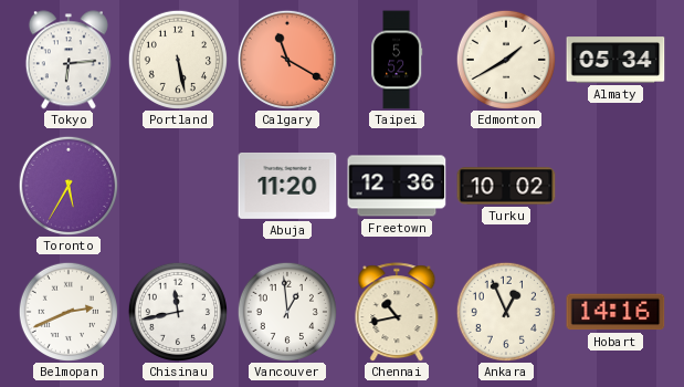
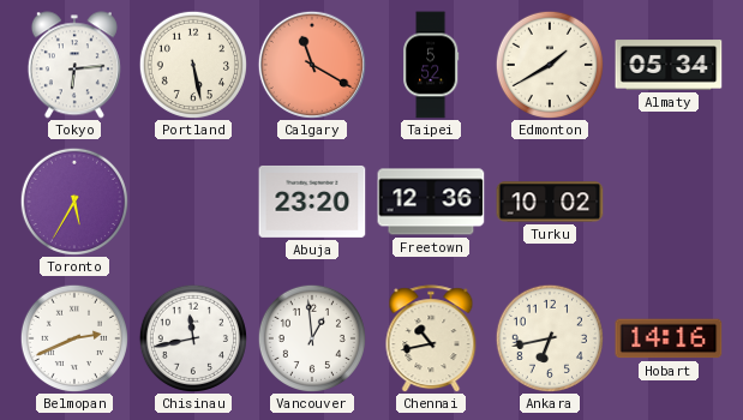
Abuja: 11:20 -> 23:20
Ankara: 12:56 -> 6:43
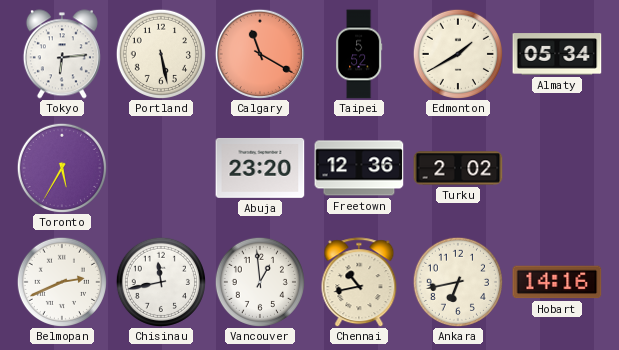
Turku: 10:02 -> 2:02
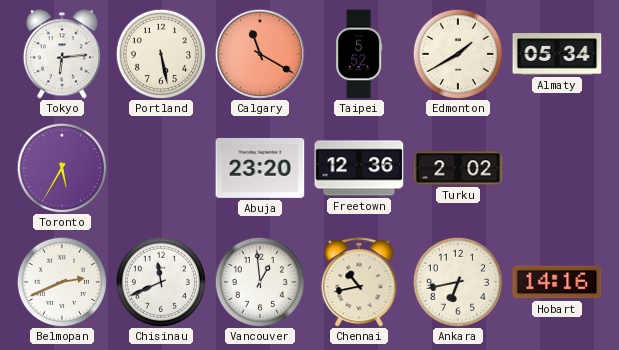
Chisinau: 11:43 -> 11:41
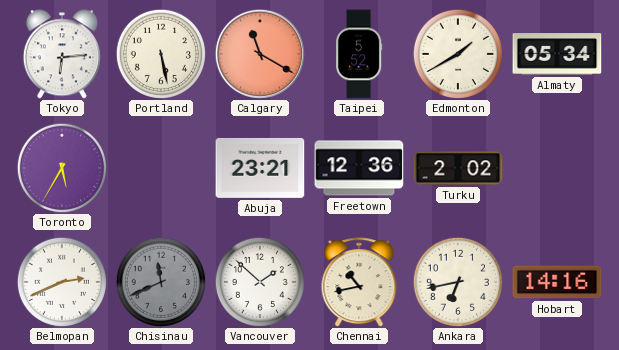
Abuja: 23:20 -> 23:21
Chisinau dial: white -> grey
Vancouver: 12:59 -> 1:52
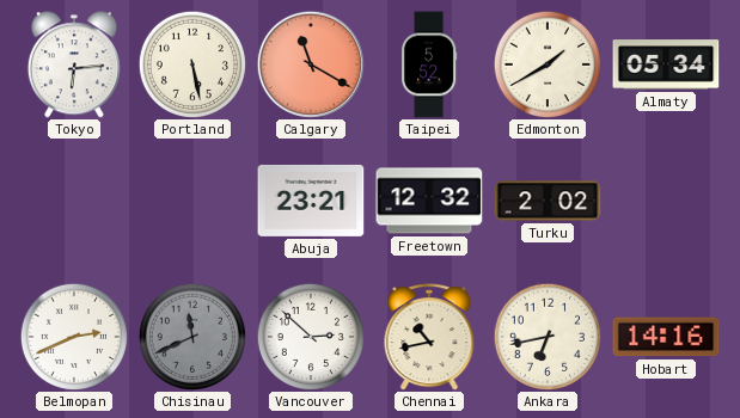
Toronto: 5:35 -> none
Freetown: 12:36 -> 12:32
Vancouver: 1:52 -> 2:52
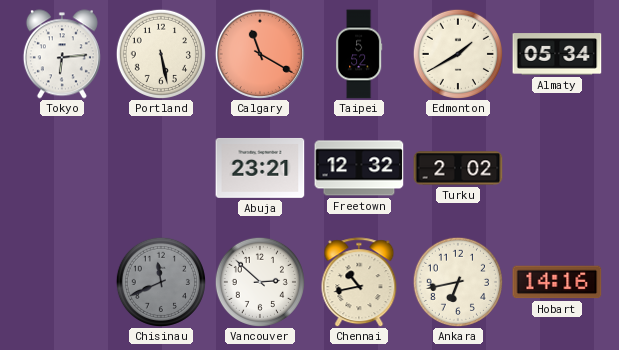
Belmopan: 2:41 -> none
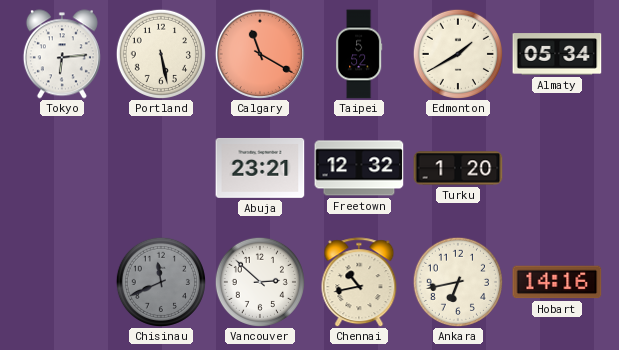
Turku: 2:02 -> 1:20
